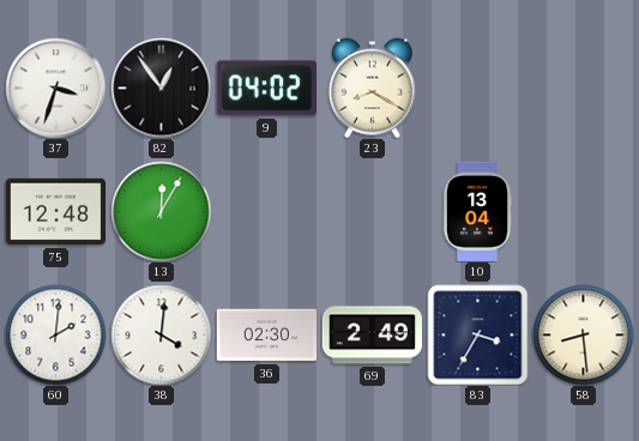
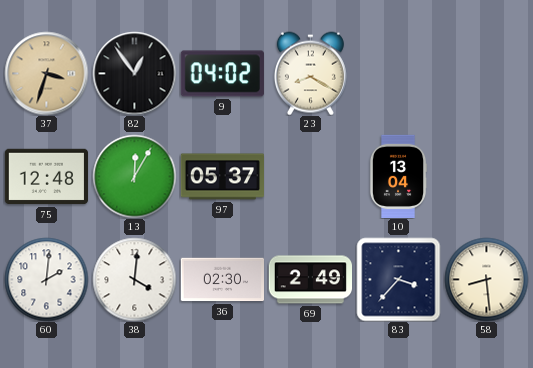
37 dial: white -> champagne
97: none -> 05:37
83: 3:35 -> 3:37
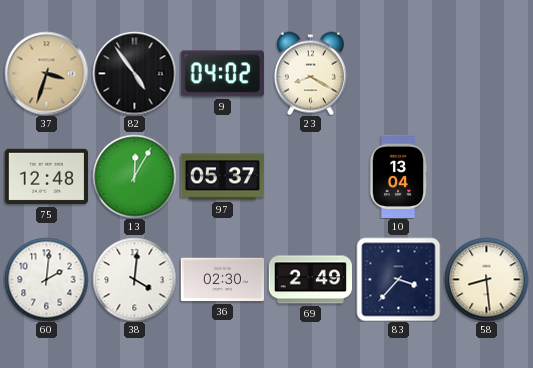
82: 12:54 -> 4:54
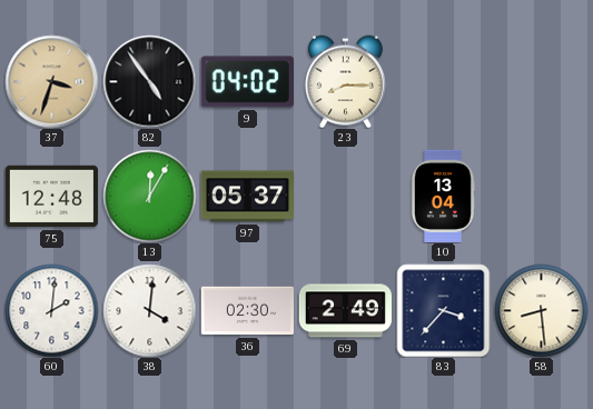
23: 8:20 -> 8:15
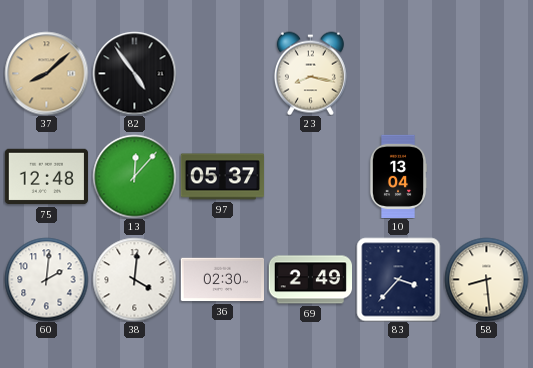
37: 3:33 -> 8:08
9: 04:02 -> none
23: 8:15 -> 8:17
13: 12:05 -> 12:07
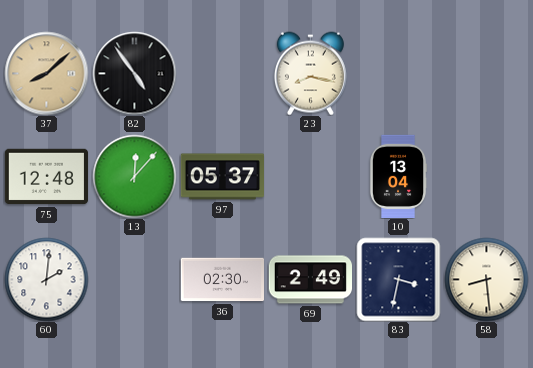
38: 4:01 -> none
83: 3:37 -> 3:32
